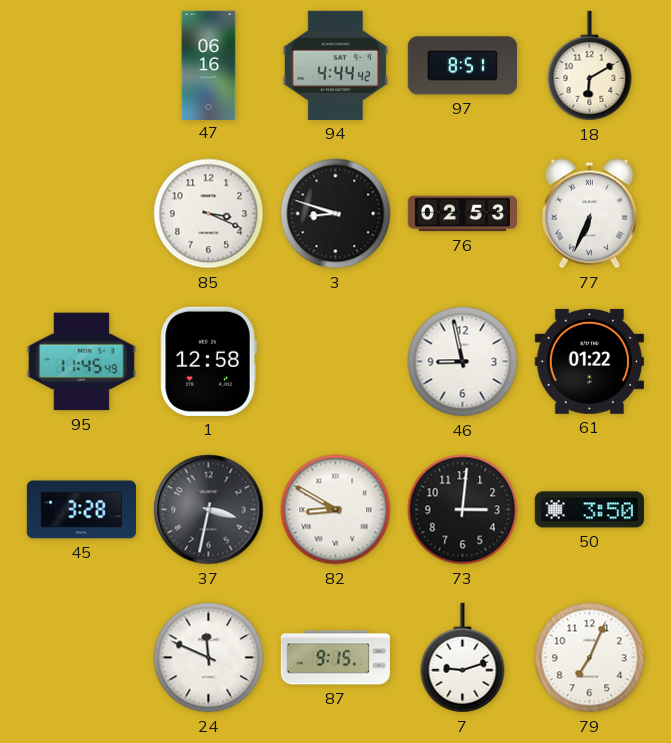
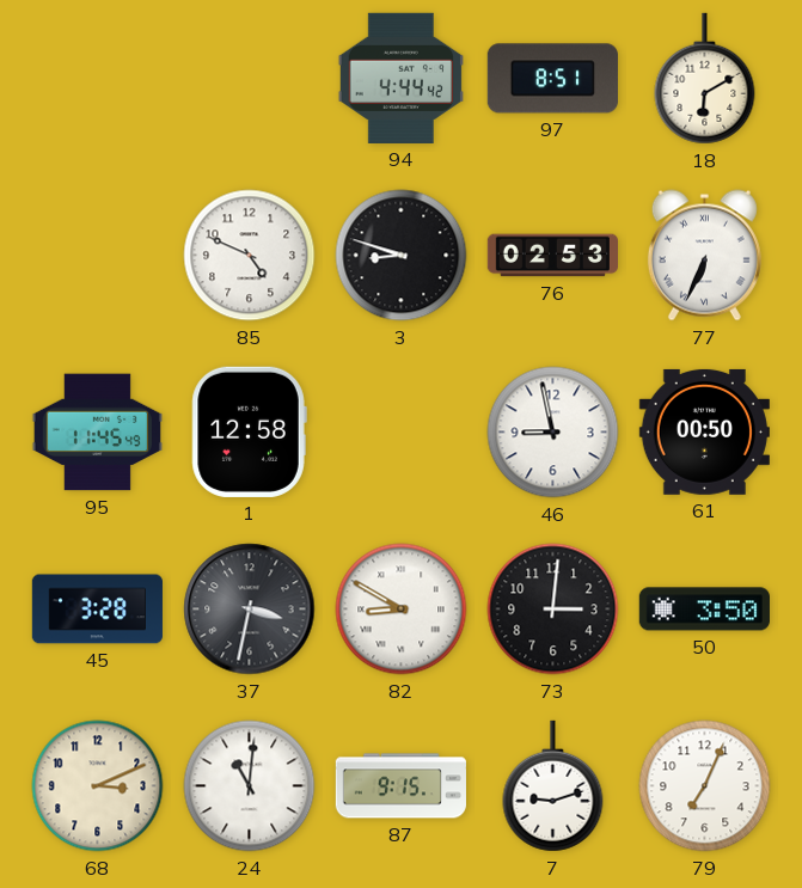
47: 06:16 -> none
85: 3:19 -> 4:49
61: 01:22 -> 00:50
68: none -> 3:11
24: 11:49 -> 11:01
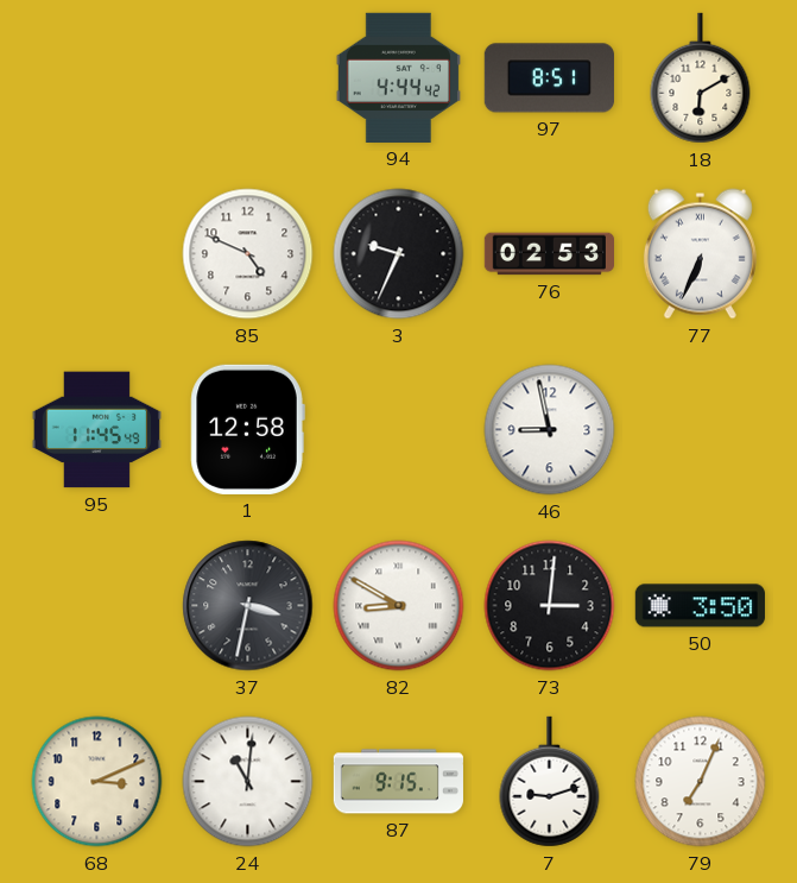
3: 8:48 -> 9:34
61: 00:50 -> none
45: 3:28 -> none
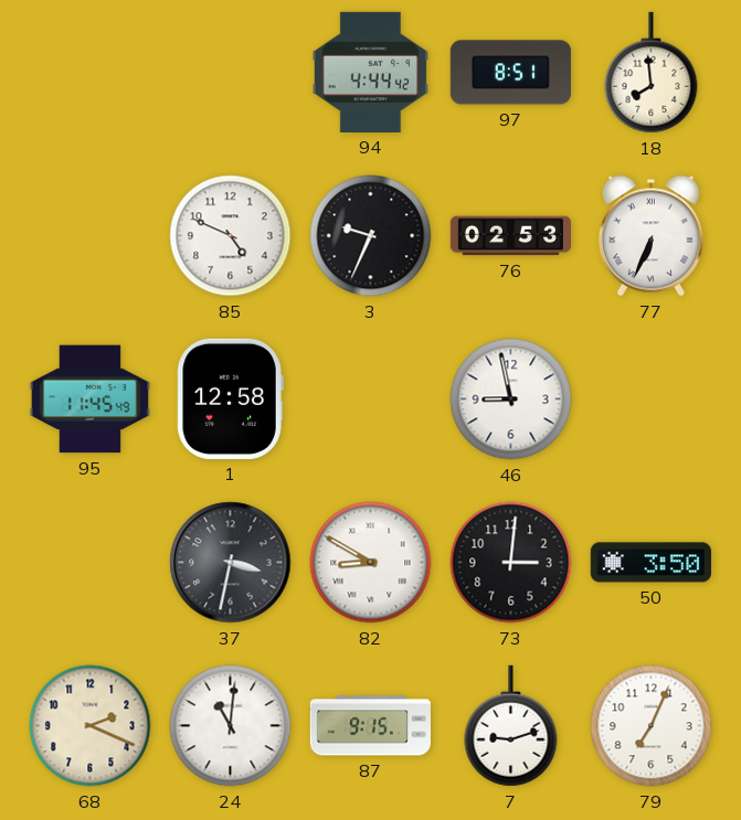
18: 6:10 -> 7:59
68: 3:11 -> 2:19
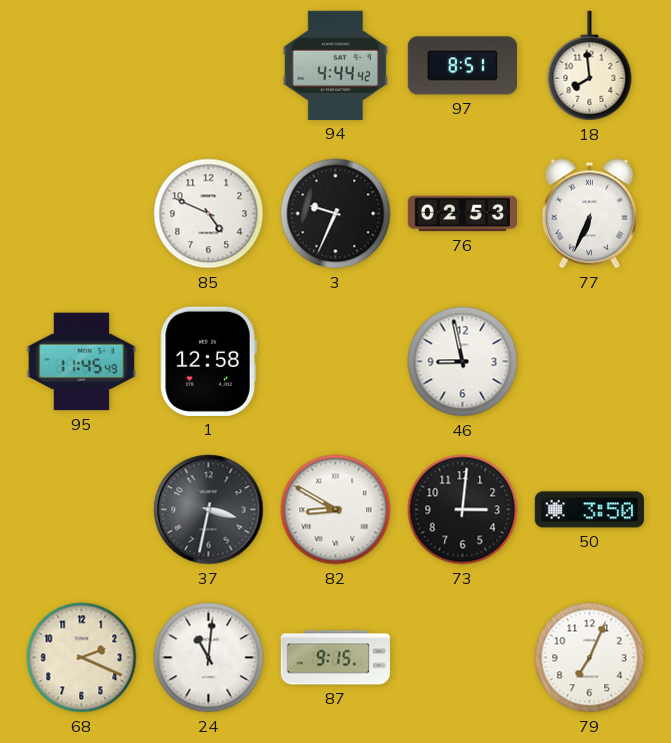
7: 9:12 -> none
